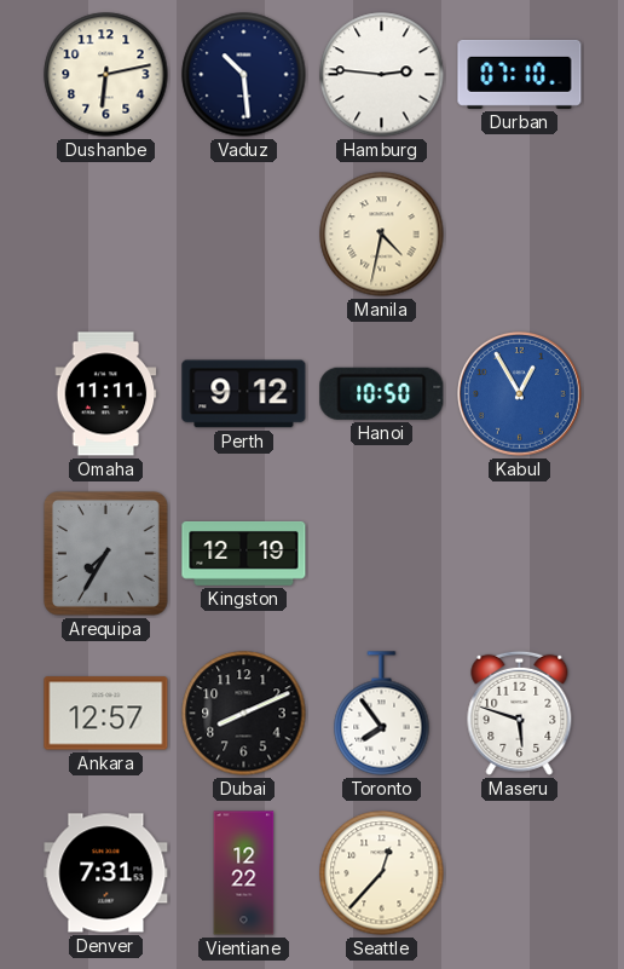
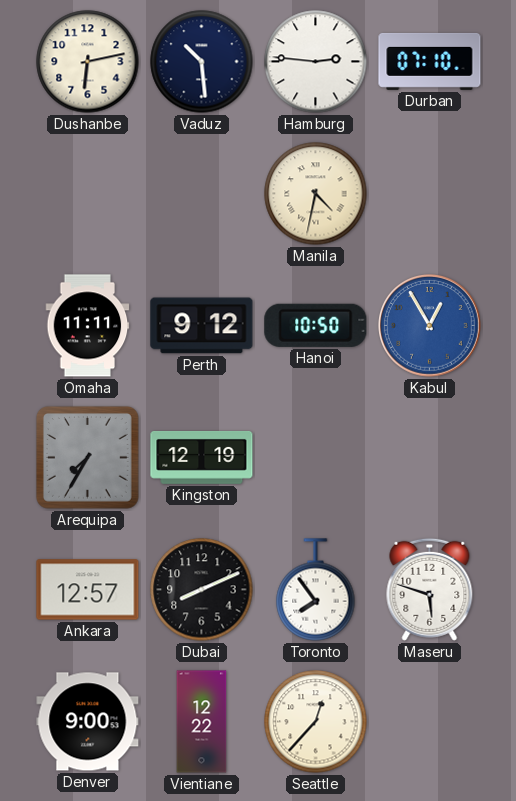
Denver: 7:31 -> 9:00
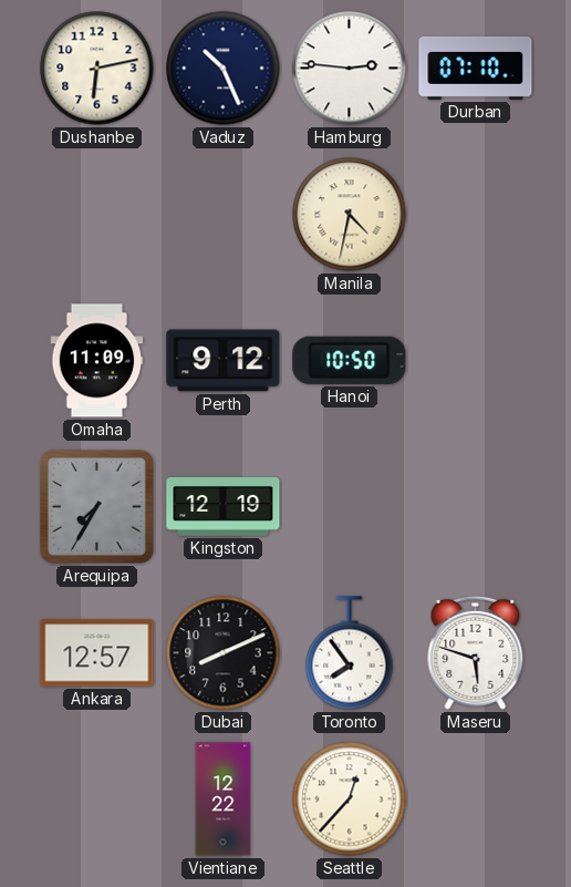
Vaduz: 10:29 -> 10:26
Omaha: 11:11 -> 11:09
Kabul: 12:55 -> none
Denver: 9:00 -> none
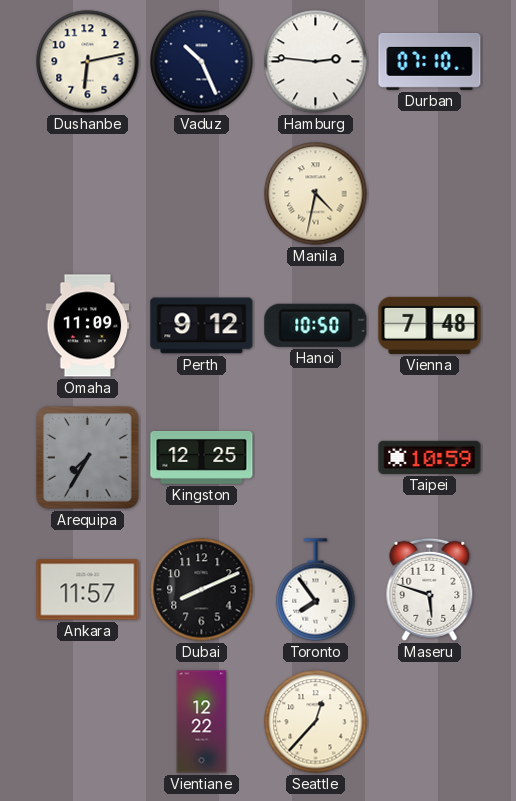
Vienna: none -> 7:48
Kingston: 12:19 -> 12:25
Taipei: none -> 10:59
Ankara: 12:57 -> 11:57
